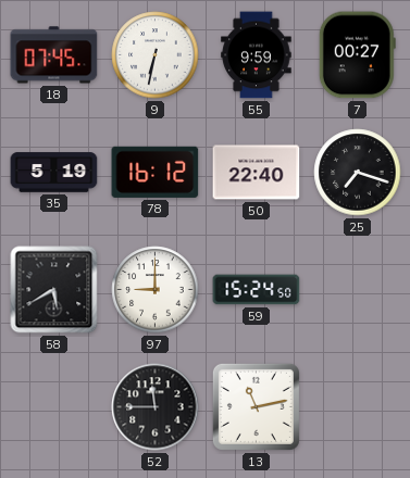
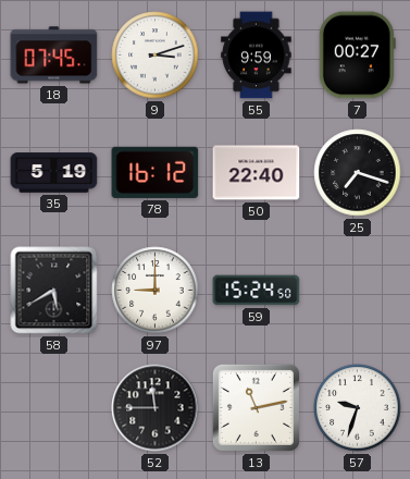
9: 6:32 -> 3:12
57: none -> 9:33
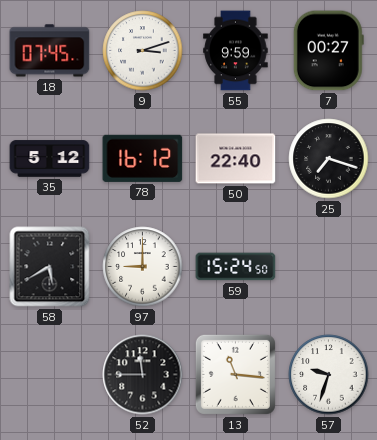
35: 5:19 -> 5:12
13: 11:13 -> 11:16
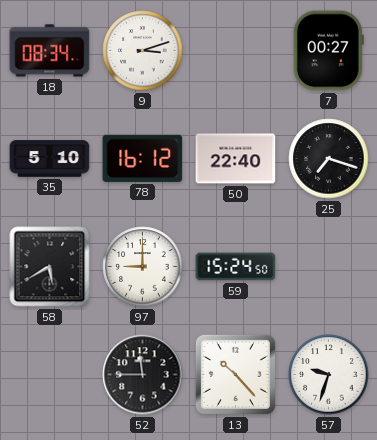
18: 07:45 -> 08:34
55: 9:59 -> none
35: 5:12 -> 5:10
13: 11:16 -> 10:23
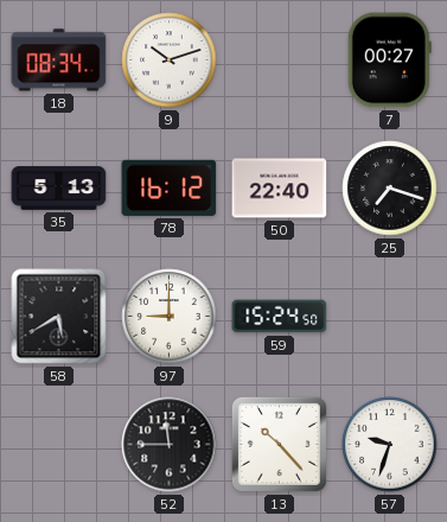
9: 3:12 -> 10:12
35: 5:10 -> 5:13
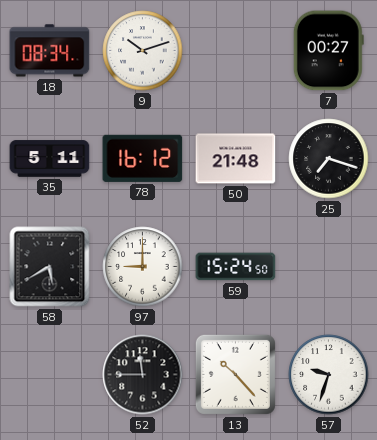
35: 5:13 -> 5:11
50: 22:40 -> 21:48
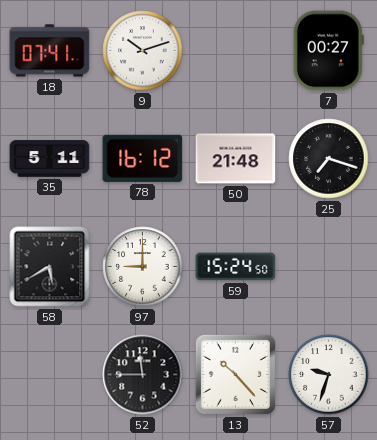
18: 08:34 -> 07:41
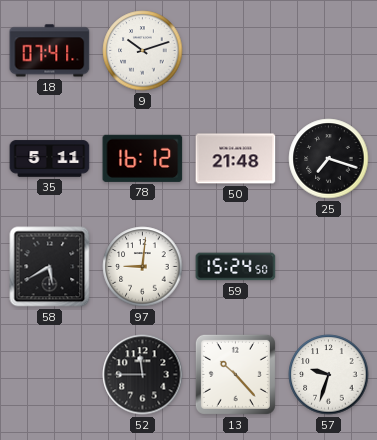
7: 00:27 -> none
97: 9:00 -> 9:01
